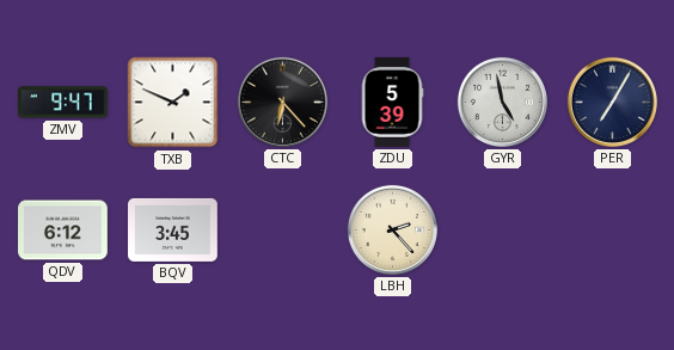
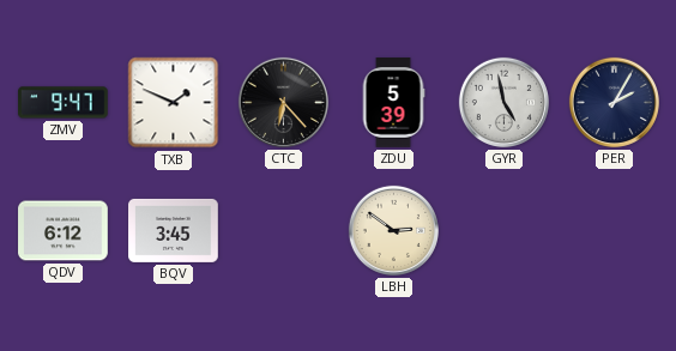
PER: 7:05 -> 2:05
LBH: 2:23 -> 2:51
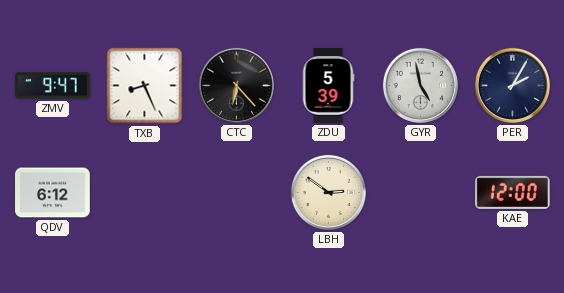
TXB: 1:49 -> 8:26
BQV: 3:45 -> none
KAE: none -> 12:00
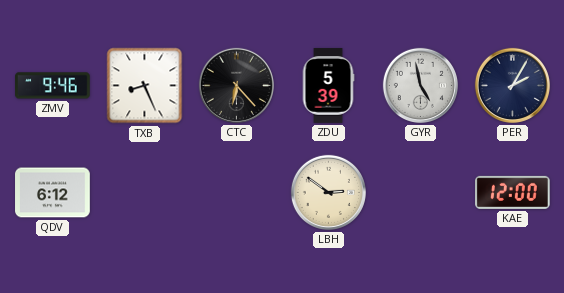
ZMV: 9:47 -> 9:46
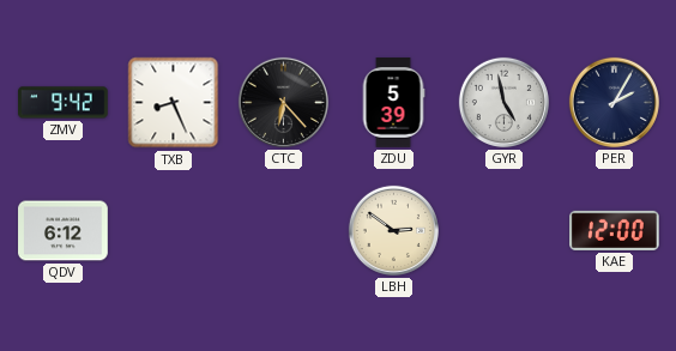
ZMV: 9:46 -> 9:42
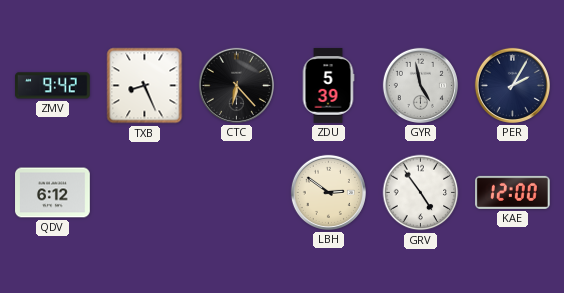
GRV: none -> 4:54
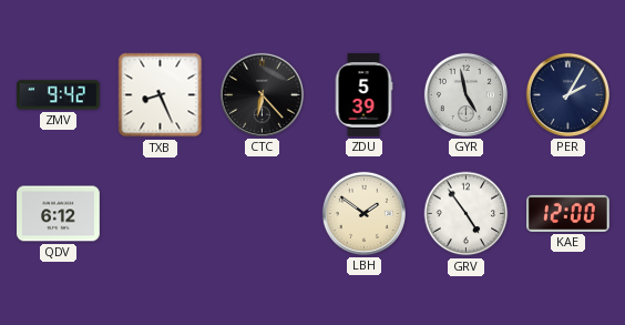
LBH: 2:51 -> 1:51
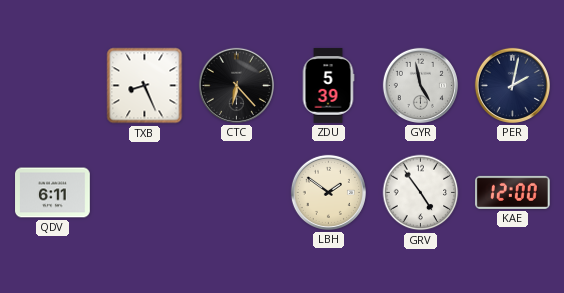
ZMV: 9:42 -> none
PER: 2:05 -> 2:02
QDV: 6:12 -> 6:11
